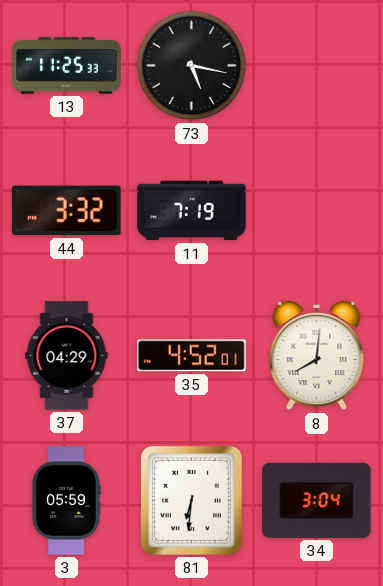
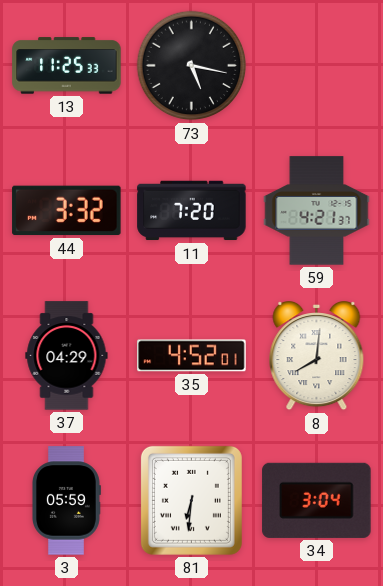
11: 7:19 -> 7:20
59: none -> 4:21
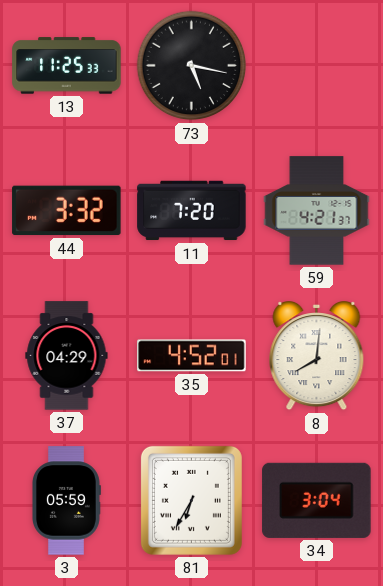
81: 6:31 -> 6:35
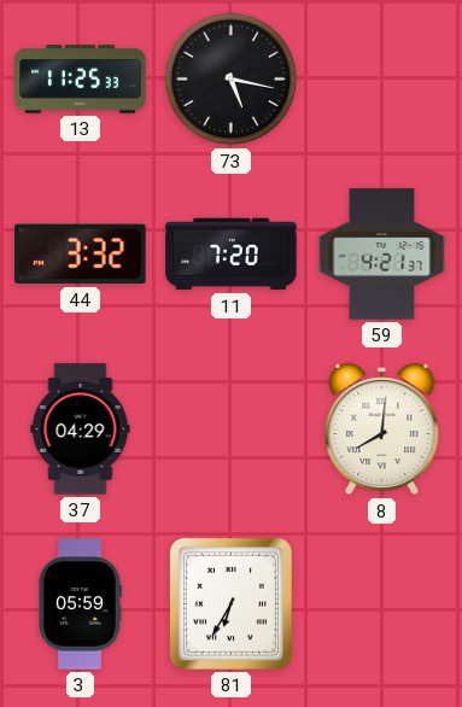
35: 4:52 -> none
34: 3:04 -> none
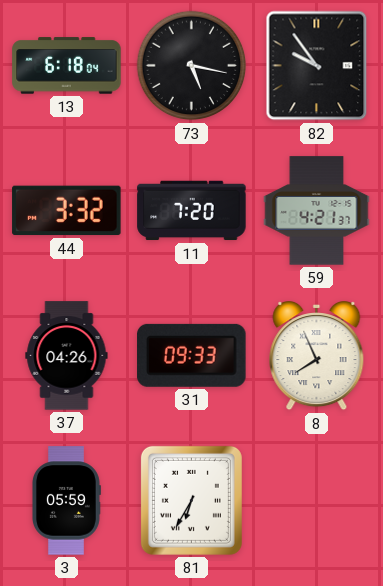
13: 11:25 -> 6:18
82: none -> 9:54
37: 04:29 -> 04:26
31: none -> 09:33
8: 8:01 -> 7:56
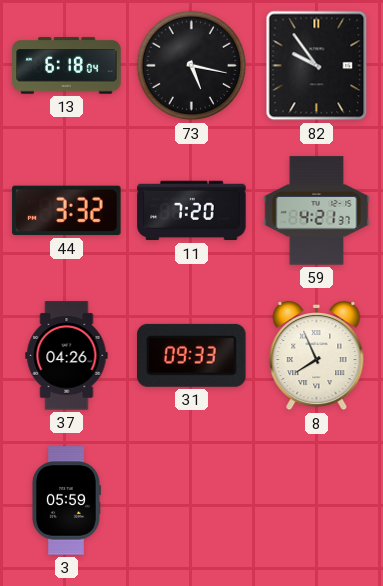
81: 6:35 -> none
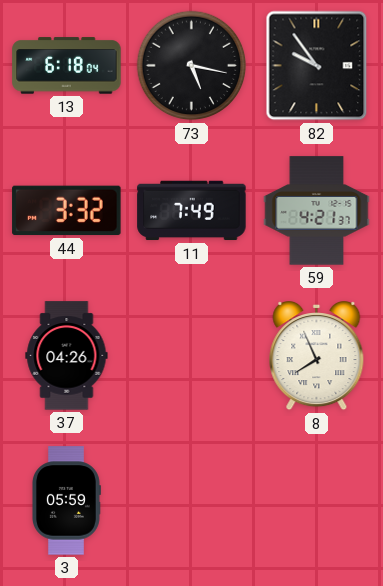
11: 7:20 -> 7:49
31: 09:33 -> none
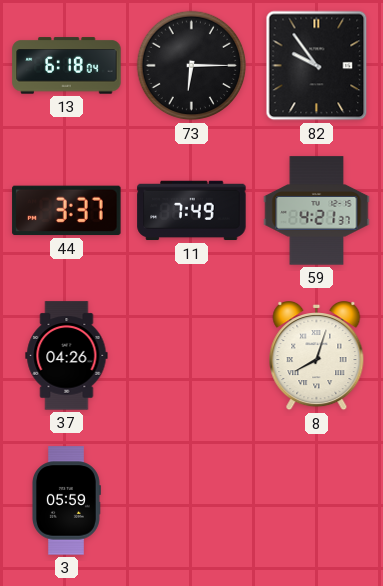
73: 5:17 -> 6:15
44: 3:32 -> 3:37
8: 7:56 -> 8:03
